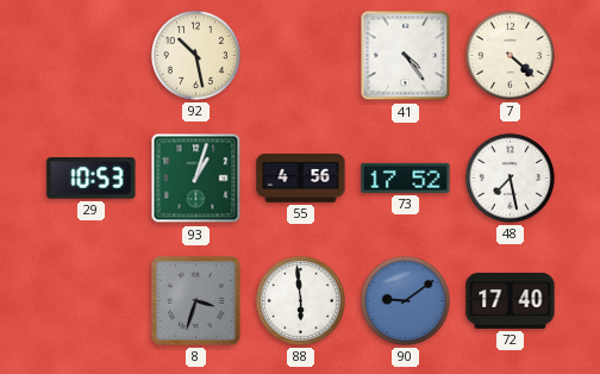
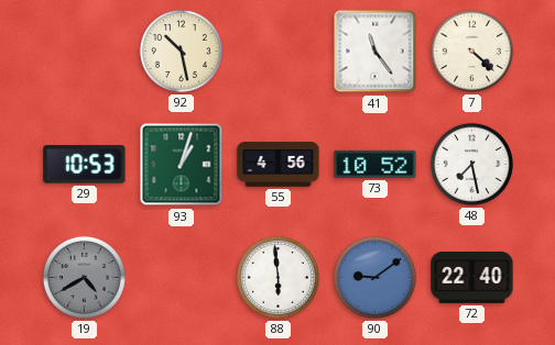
41: 4:24 -> 11:24
73: 17:52 -> 10:52
19: none -> 4:40
8: 3:33 -> none
72: 17:40 -> 22:40
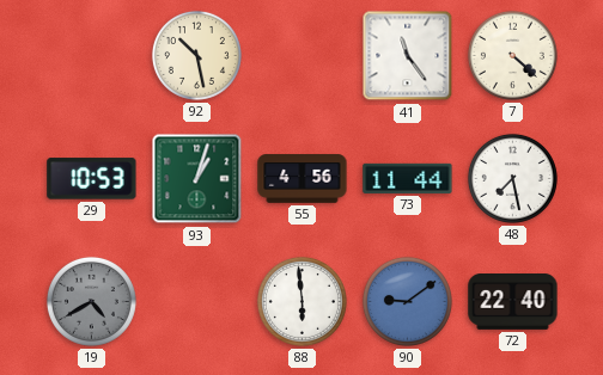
73: 10:52 -> 11:44
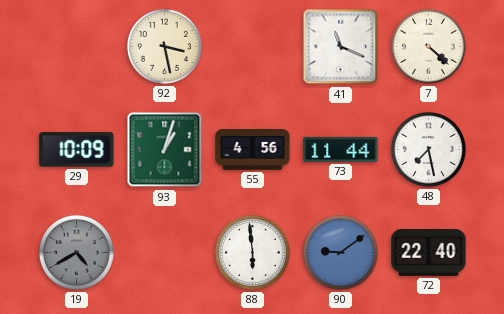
92: 10:28 -> 3:28
41: 11:24 -> 11:19
29: 10:53 -> 10:09
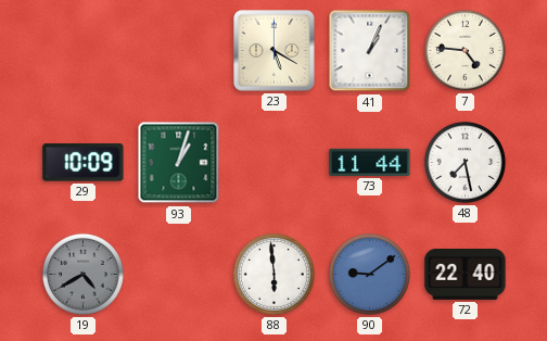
92: 3:28 -> none
23: none -> 5:20
41: 11:19 -> 1:04
7: 4:22 -> 4:46
55: 4:56 -> none
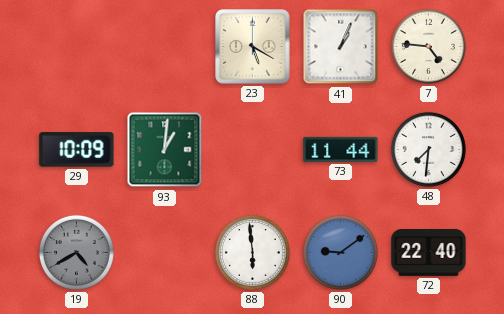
93: 1:03 -> 1:01
48: 7:28 -> 7:31
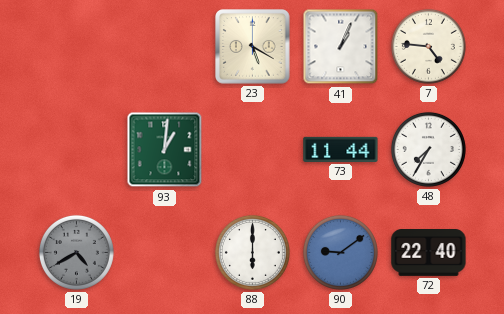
29: 10:09 -> none
48: 7:31 -> 7:35
88: 5:59 -> 6:00
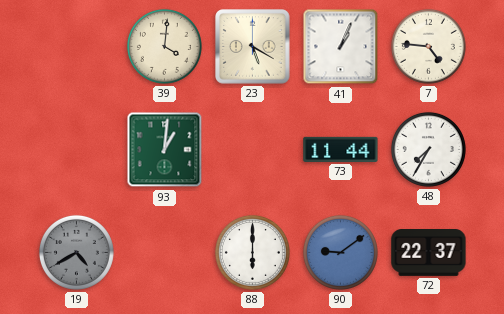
39: none -> 4:01
72: 22:40 -> 22:37
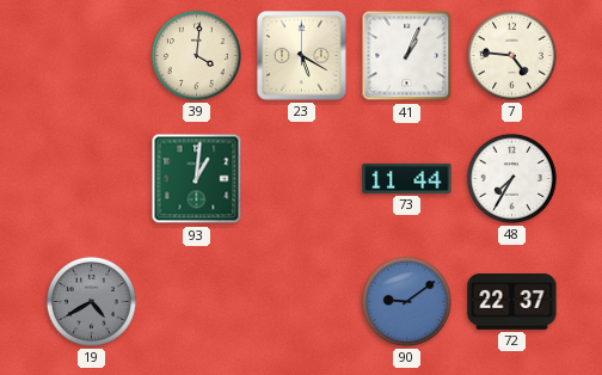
88: 6:00 -> none
